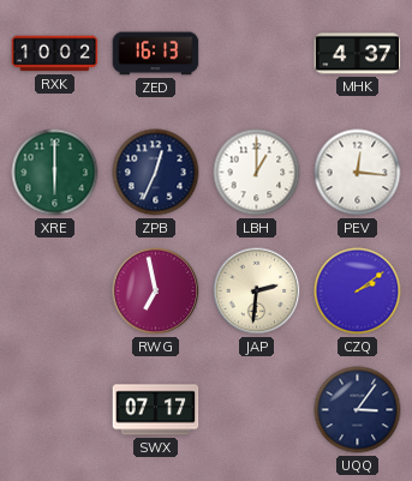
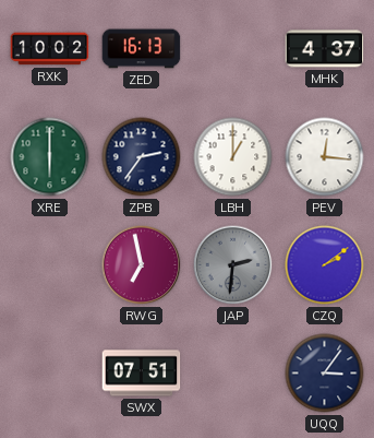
ZPB: 12:34 -> 2:36
JAP dial: cream -> grey
SWX: 07:17 -> 07:51
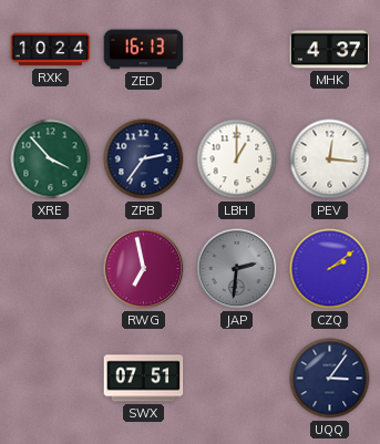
RXK: 10:02 -> 10:24
XRE: 6:00 -> 3:53
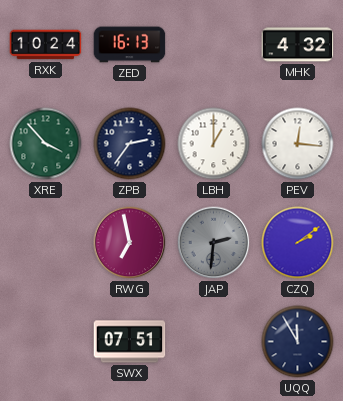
MHK: 4:37 -> 4:32
UQQ: 3:06 -> 11:55
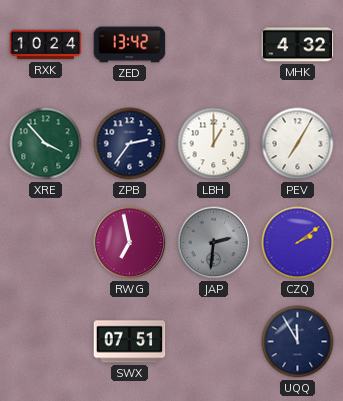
ZED: 16:13 -> 13:42
PEV: 12:16 -> 7:05
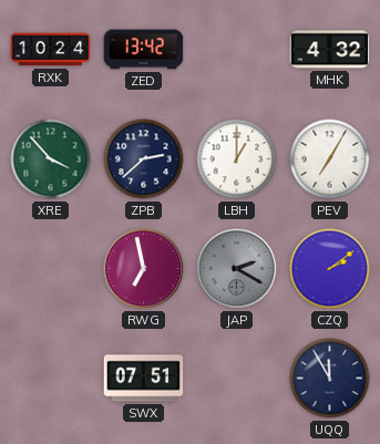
ZPB: 2:36 -> 2:38
JAP: 2:31 -> 2:20
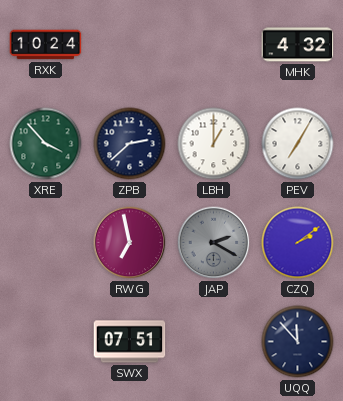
ZED: 13:42 -> none
UQQ: 11:55 -> 11:53
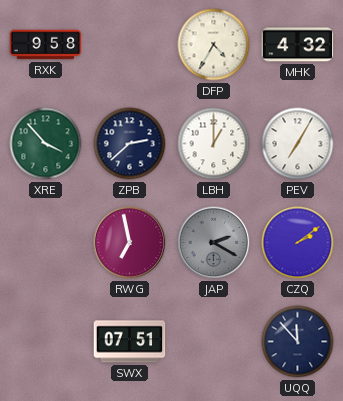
RXK: 10:24 -> 9:58
DFP: none -> 4:35
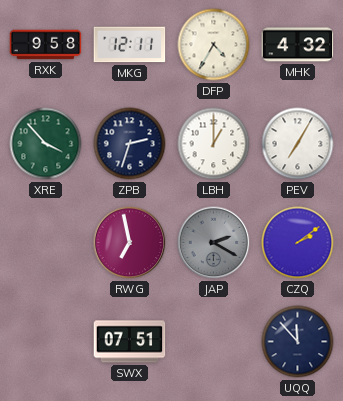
MKG: none -> 12:11
ZPB: 2:38 -> 2:33
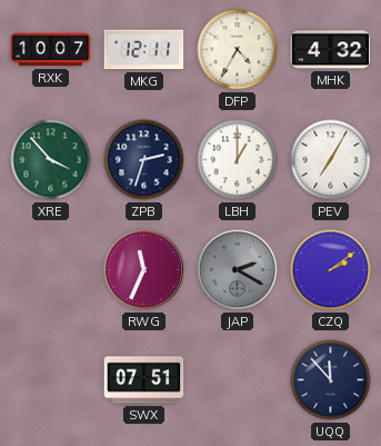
RXK: 9:58 -> 10:07
RWG: 6:58 -> 11:34
